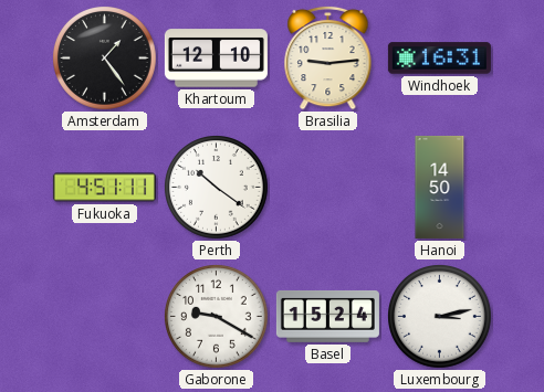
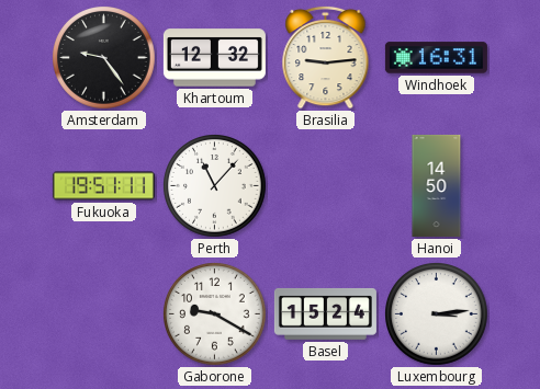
Amsterdam: 1:24 -> 9:24
Khartoum: 12:10 -> 12:32
Fukuoka: 4:51 -> 19:51
Perth: 10:21 -> 11:07
Luxembourg: 3:13 -> 3:14
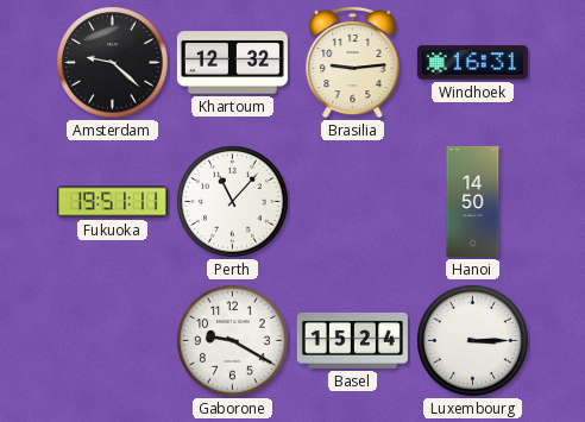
Amsterdam: 9:24 -> 9:22
Luxembourg: 3:14 -> 3:15
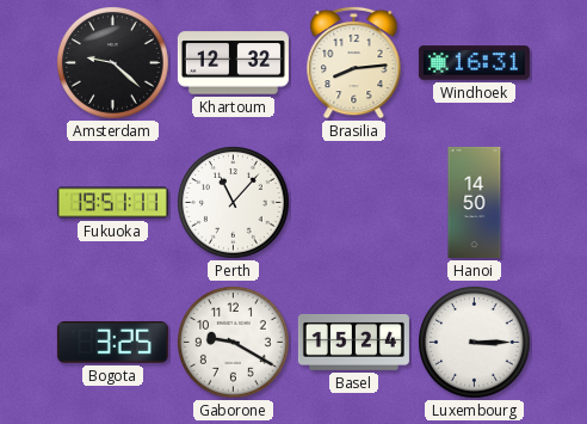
Brasilia: 9:14 -> 8:14
Bogota: none -> 3:25
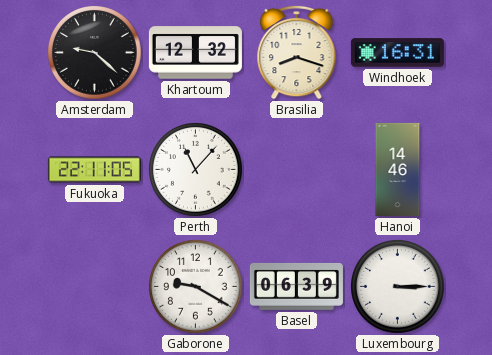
Brasilia: 8:14 -> 8:18
Fukuoka: 19:51 -> 22:11
Hanoi: 14:50 -> 14:46
Bogota: 3:25 -> none
Basel: 15:24 -> 06:39
